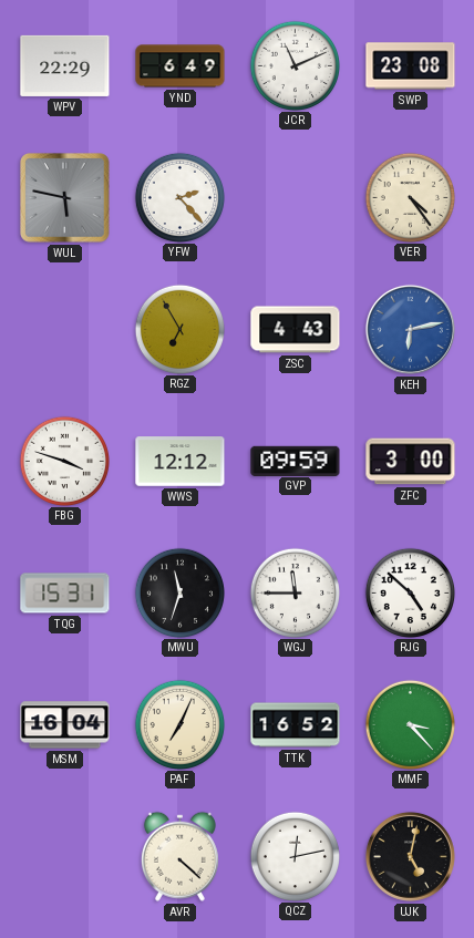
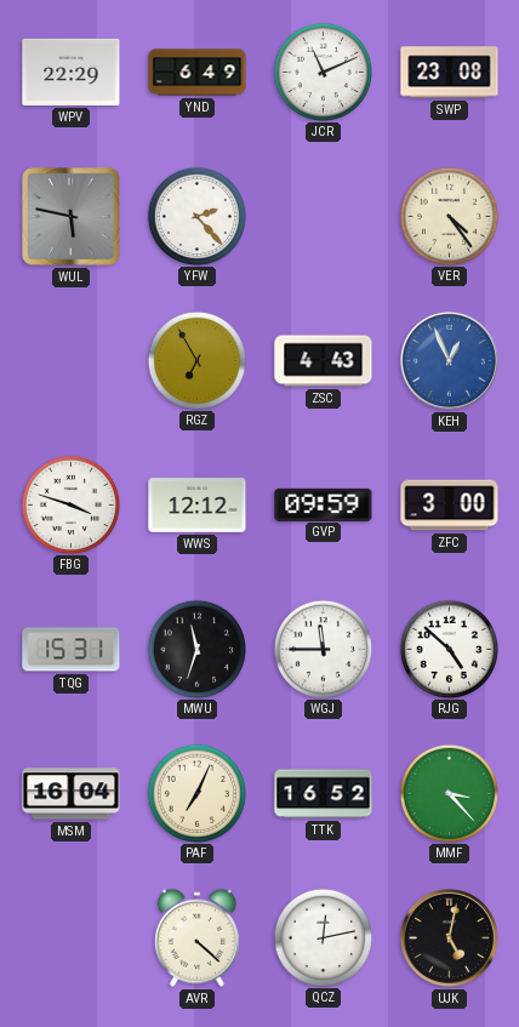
KEH: 6:13 -> 12:56
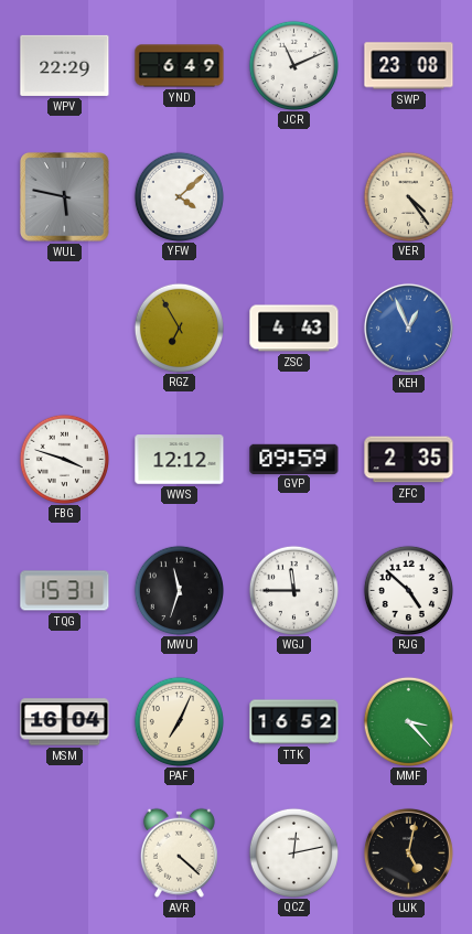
YFW: 2:23 -> 4:08
ZFC: 3:00 -> 2:35
